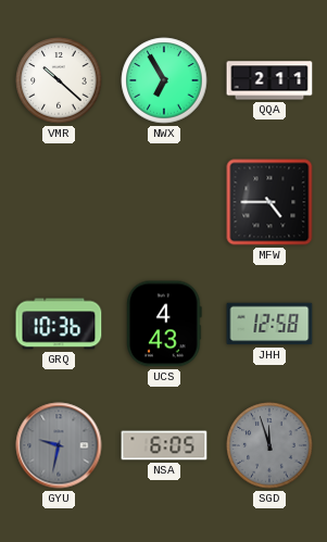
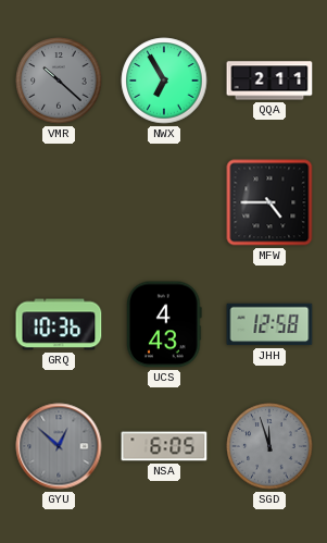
VMR dial: white -> grey
GYU: 9:32 -> 12:52
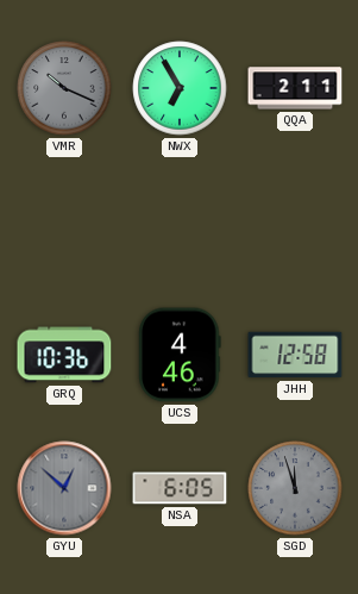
VMR: 10:22 -> 10:19
MFW: 4:45 -> none
UCS: 4:43 -> 4:46
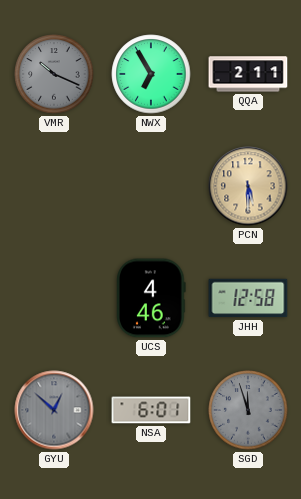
PCN: none -> 5:30
GRQ: 10:36 -> none
NSA: 6:05 -> 6:01
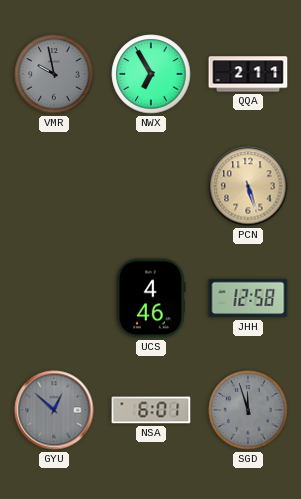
VMR: 10:19 -> 9:58
PCN: 5:30 -> 5:27
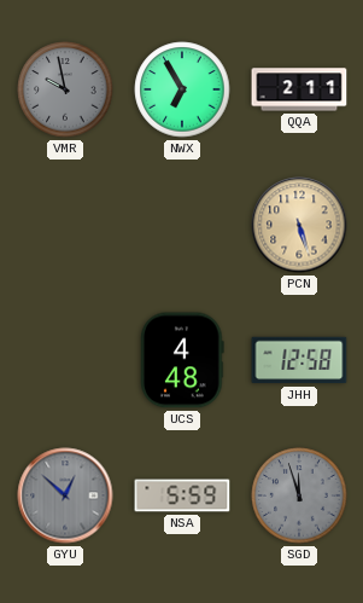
UCS: 4:46 -> 4:48
NSA: 6:01 -> 5:59
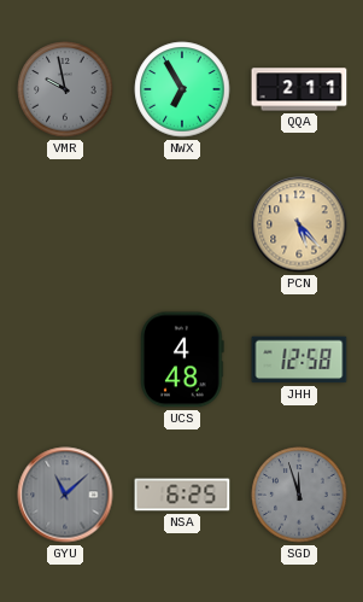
PCN: 5:27 -> 5:23
GYU: 12:52 -> 11:08
NSA: 5:59 -> 6:25
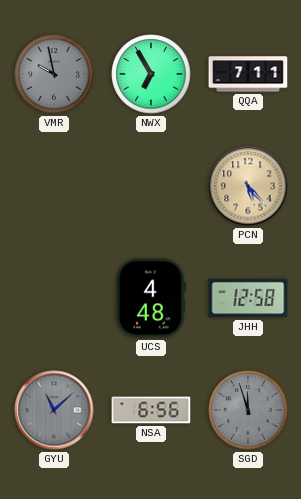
QQA: 2:11 -> 7:11
NSA: 6:25 -> 6:56
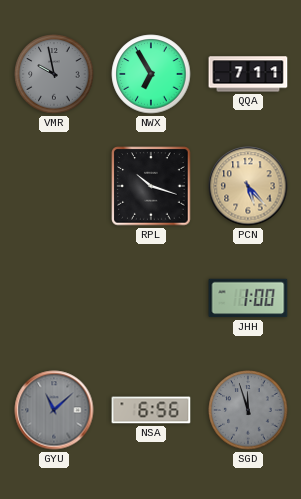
RPL: none -> 10:18
UCS: 4:48 -> none
JHH: 12:58 -> 1:00
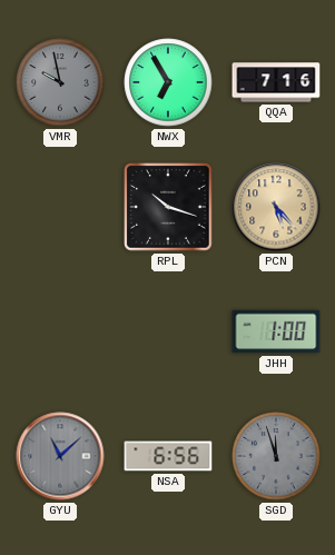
QQA: 7:11 -> 7:16
